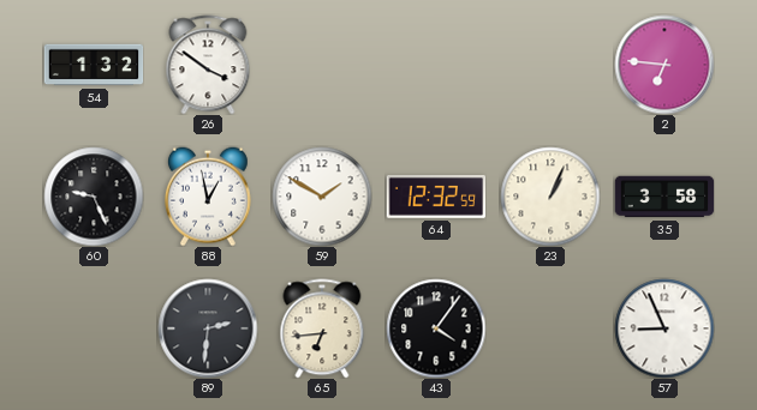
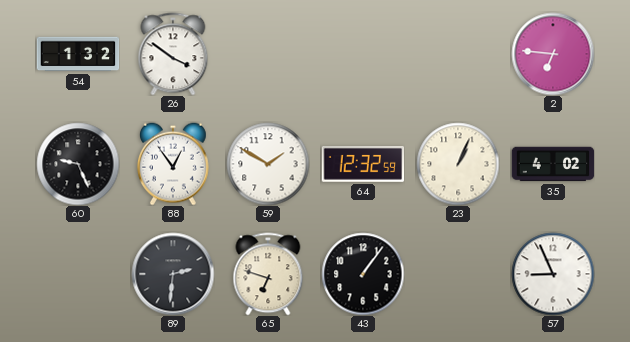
88: 12:58 -> 12:54
35: 3:58 -> 4:02
65: 6:44 -> 6:48
43: 4:06 -> 1:06
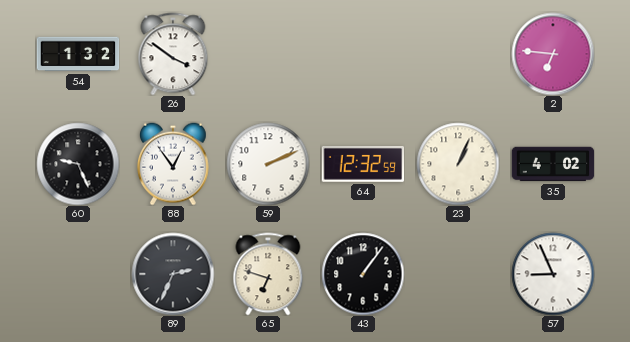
59: 1:50 -> 2:11
89: 2:31 -> 2:34
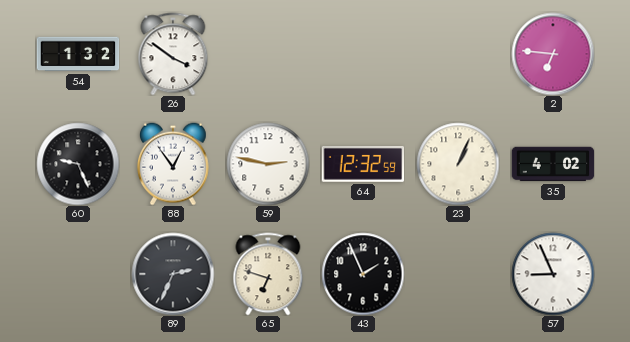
59: 2:11 -> 2:47
43: 1:06 -> 1:56
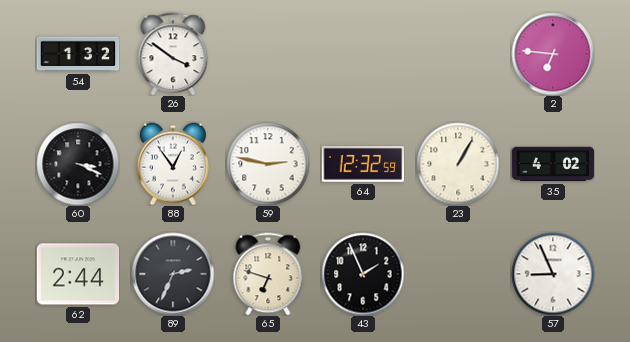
60: 9:26 -> 3:19
23: 1:04 -> 1:05
62: none -> 2:44
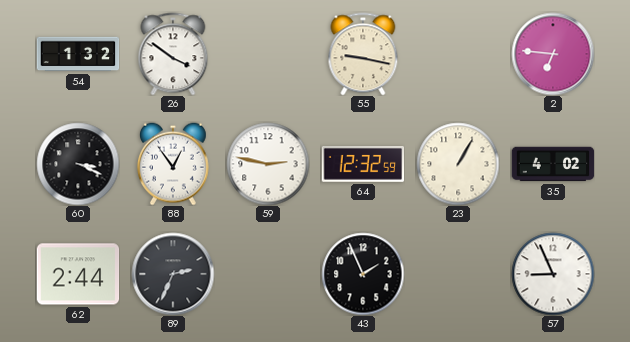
55: none -> 9:17
65: 6:48 -> none
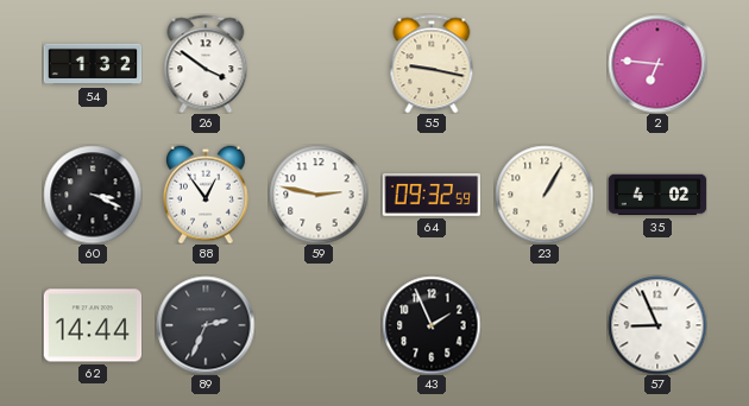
64: 12:32 -> 09:32
62: 2:44 -> 14:44
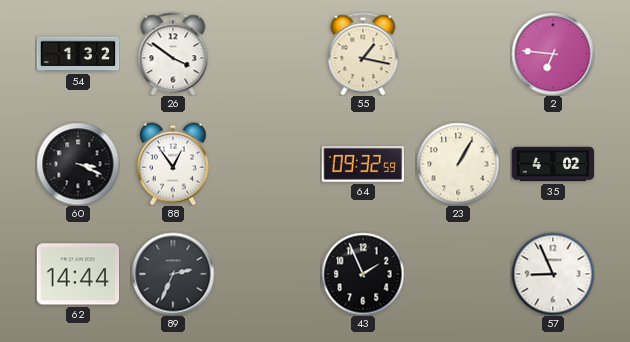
55: 9:17 -> 1:17
59: 2:47 -> none
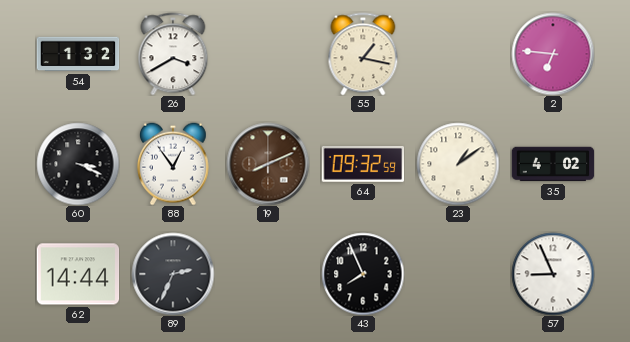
26: 3:51 -> 3:40
19: none -> 8:11
23: 1:05 -> 1:09
43: 1:56 -> 7:56
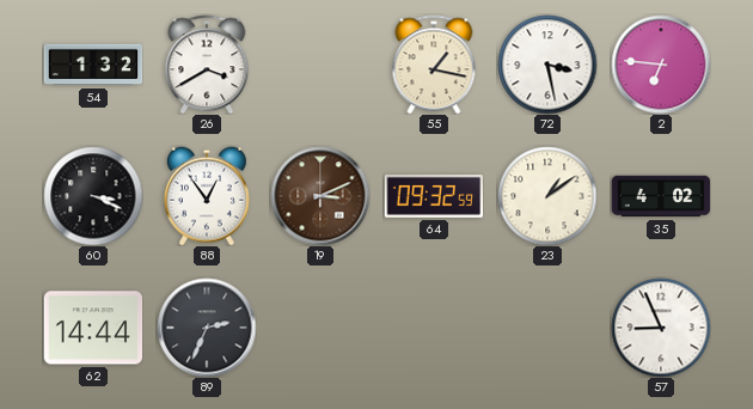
72: none -> 3:28
19: 8:11 -> 3:11
43: 7:56 -> none
